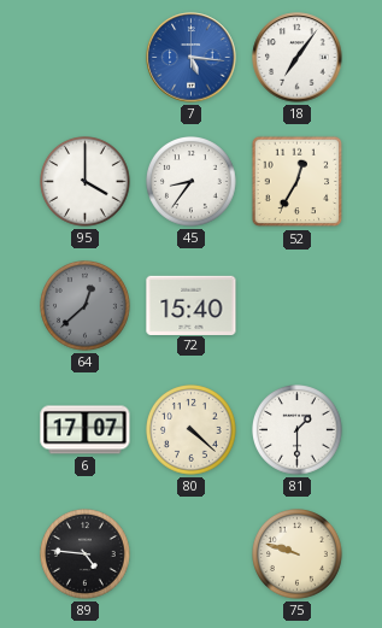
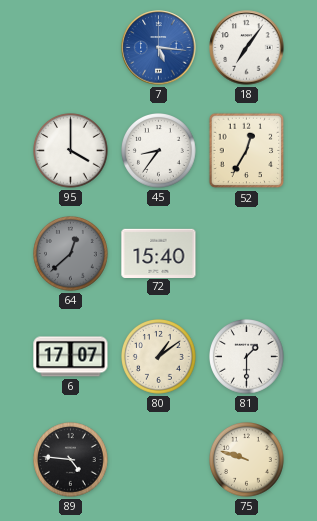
80: 4:22 -> 1:09
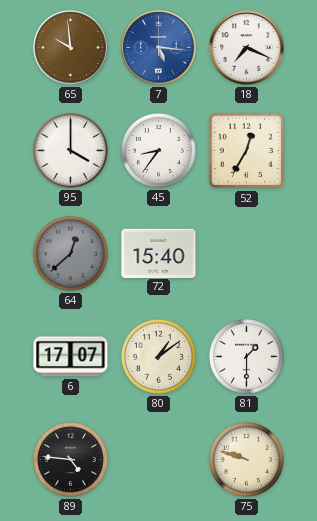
65: none -> 9:59
18: 7:06 -> 7:19
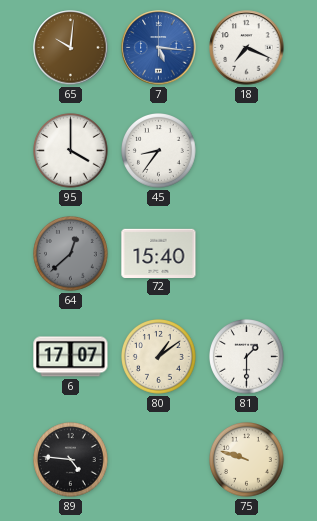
65: 9:59 -> 10:01
52: 12:35 -> none
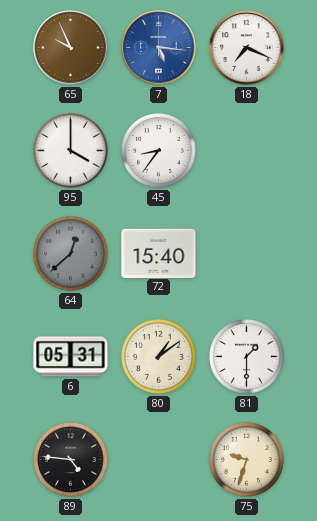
65: 10:01 -> 9:56
6: 17:07 -> 05:31
75: 9:48 -> 9:33
